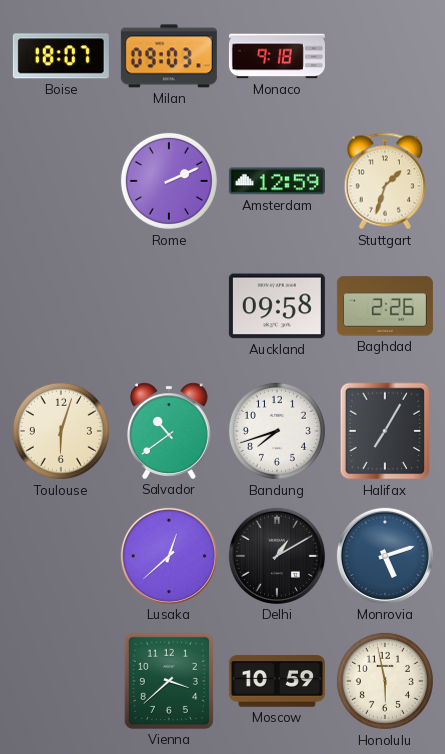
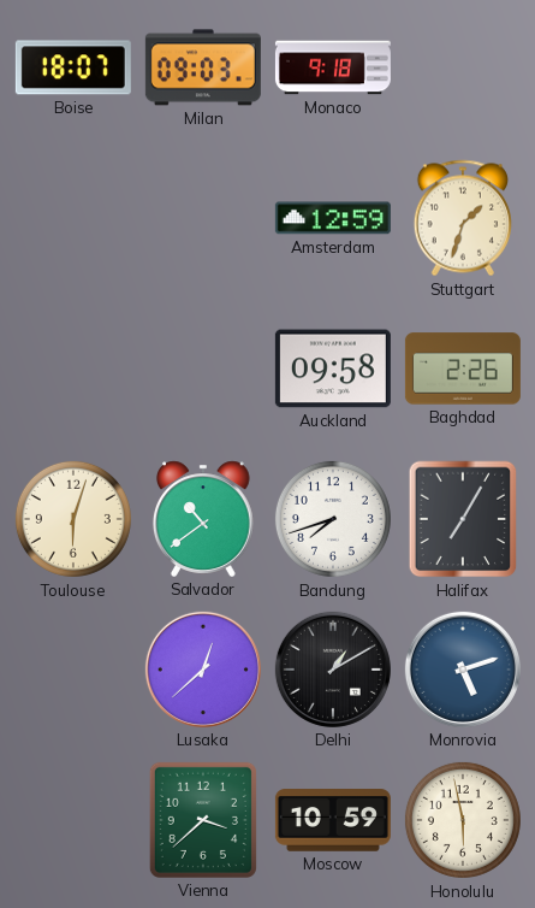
Rome: 2:11 -> none
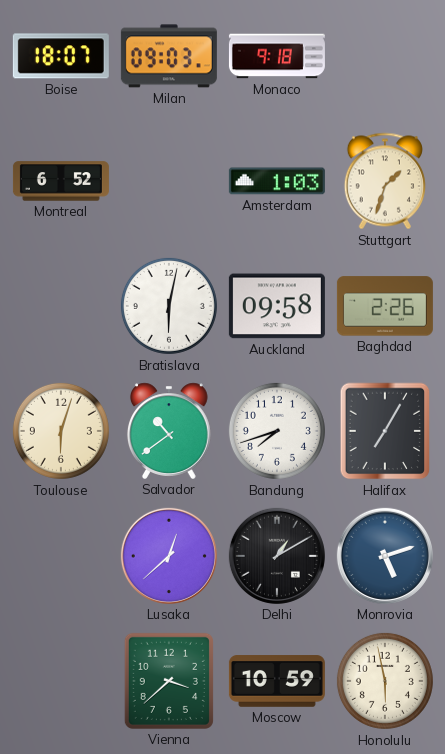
Montreal: none -> 6:52
Amsterdam: 12:59 -> 1:03
Bratislava: none -> 6:02
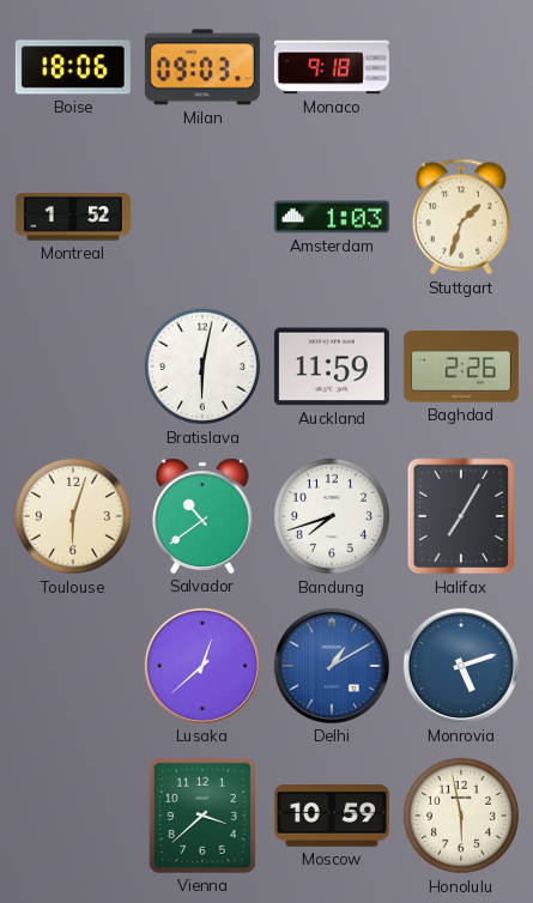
Boise: 18:07 -> 18:06
Montreal: 6:52 -> 1:52
Auckland: 09:58 -> 11:59
Delhi dial: black -> blue
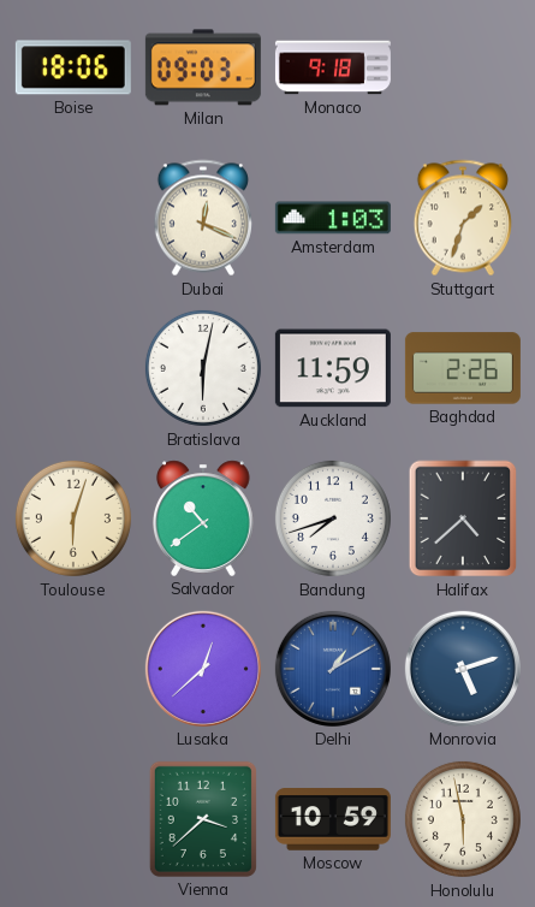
Montreal: 1:52 -> none
Dubai: none -> 12:19
Halifax: 7:05 -> 4:38
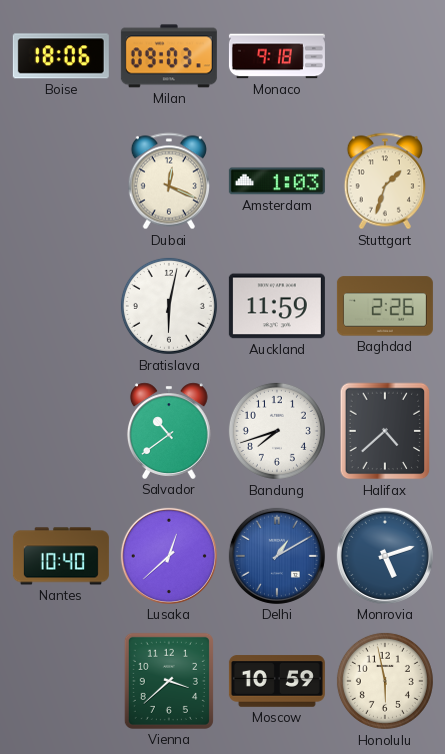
Toulouse: 6:03 -> none
Nantes: none -> 10:40
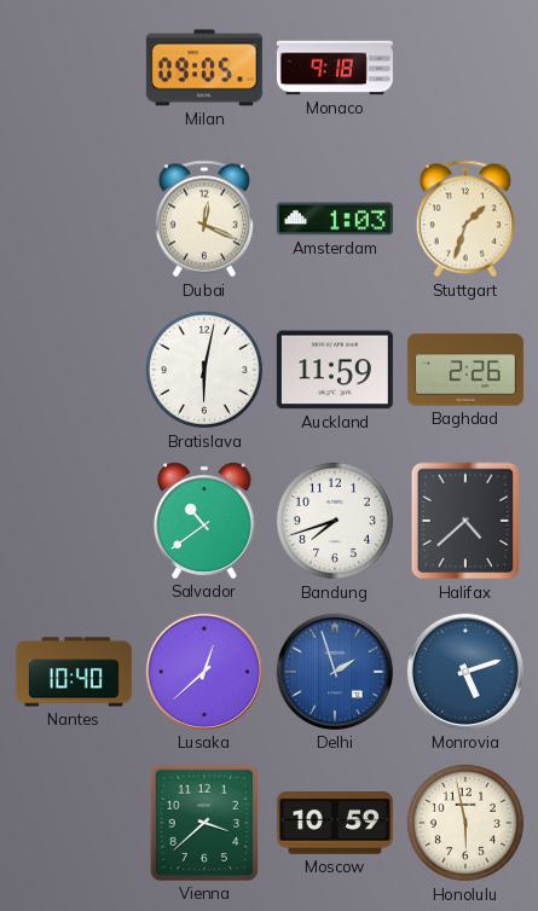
Boise: 18:06 -> none
Milan: 09:03 -> 09:05
Delhi: 1:10 -> 1:57
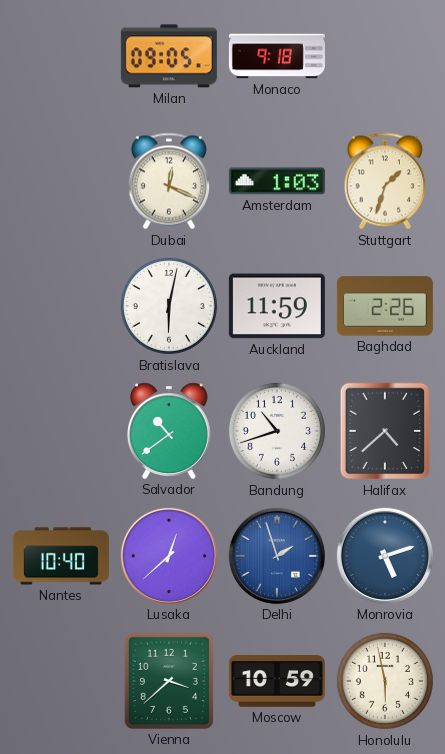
Bandung: 7:42 -> 10:42
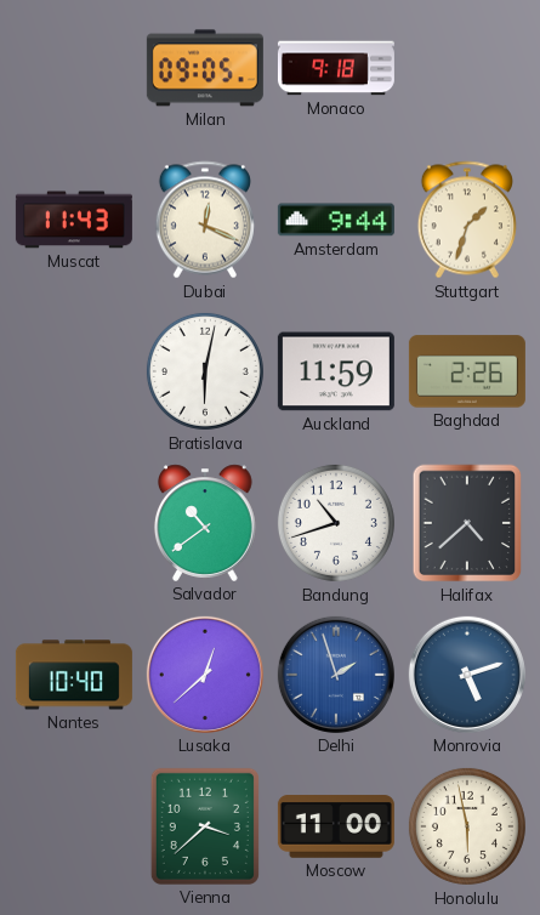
Muscat: none -> 11:43
Amsterdam: 1:03 -> 9:44
Moscow: 10:59 -> 11:00
